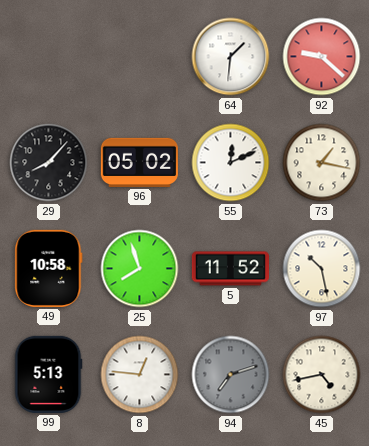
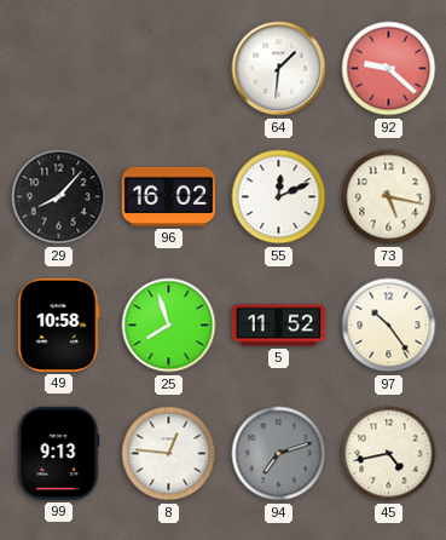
96: 05:02 -> 16:02
73: 1:17 -> 5:17
97: 10:28 -> 10:24
99: 5:13 -> 9:13
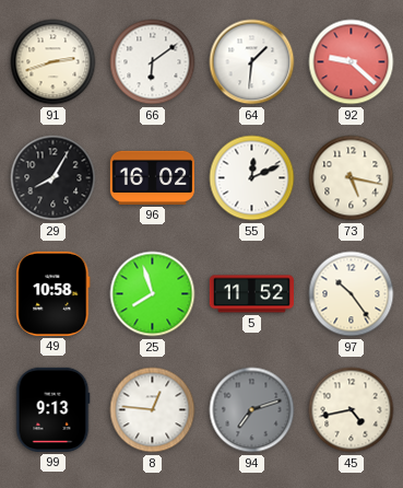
91: none -> 2:42
66: none -> 6:09
29: 8:07 -> 8:05
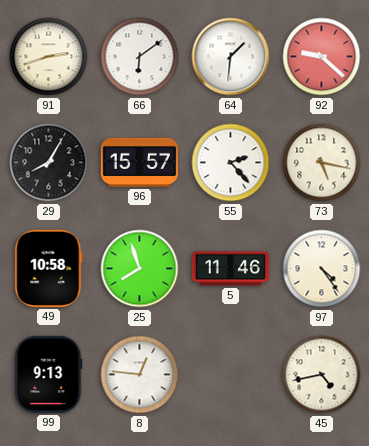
96: 16:02 -> 15:57
55: 12:11 -> 2:23
5: 11:52 -> 11:46
97: 10:24 -> 4:24
94: 7:12 -> none
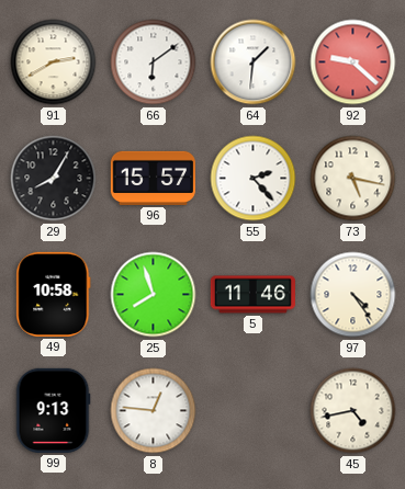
91: 2:42 -> 2:40
